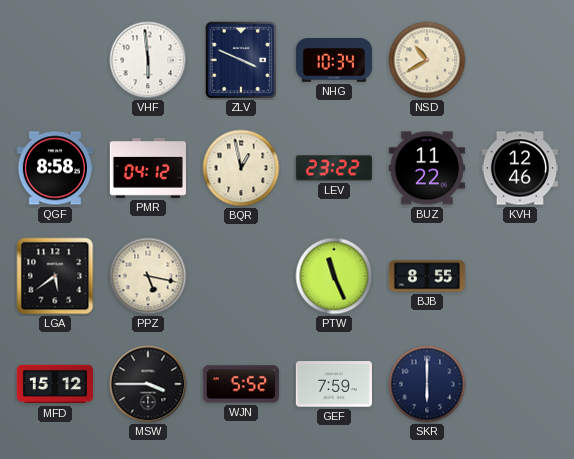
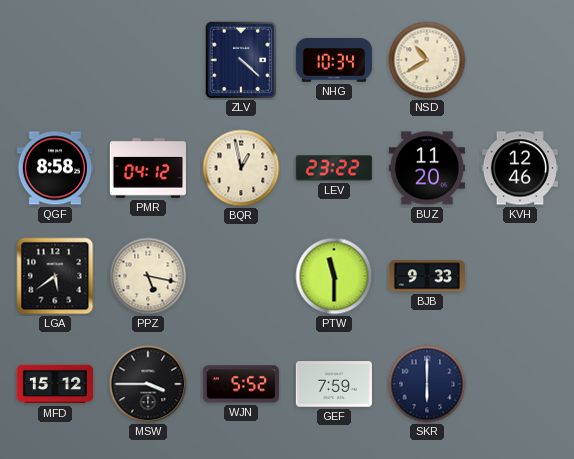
VHF: 5:59 -> none
ZLV: 3:49 -> 4:22
BUZ: 11:22 -> 11:20
PTW: 11:26 -> 11:30
BJB: 8:55 -> 9:33
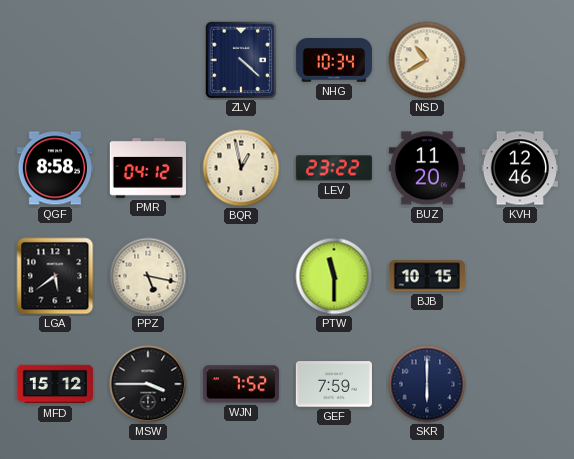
BJB: 9:33 -> 10:15
WJN: 5:52 -> 7:52
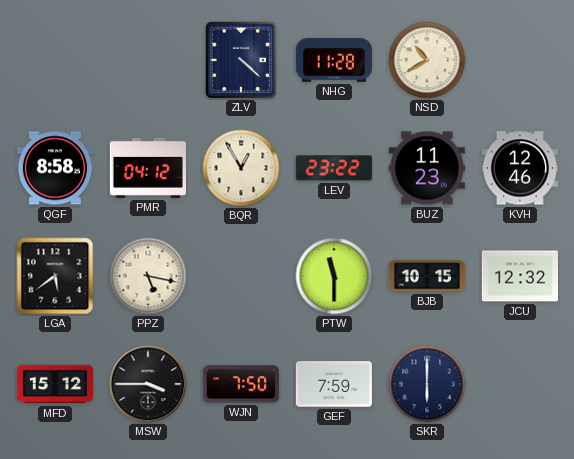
NHG: 10:34 -> 11:28
BQR: 12:58 -> 12:55
BUZ: 11:20 -> 11:23
JCU: none -> 12:32
WJN: 7:52 -> 7:50
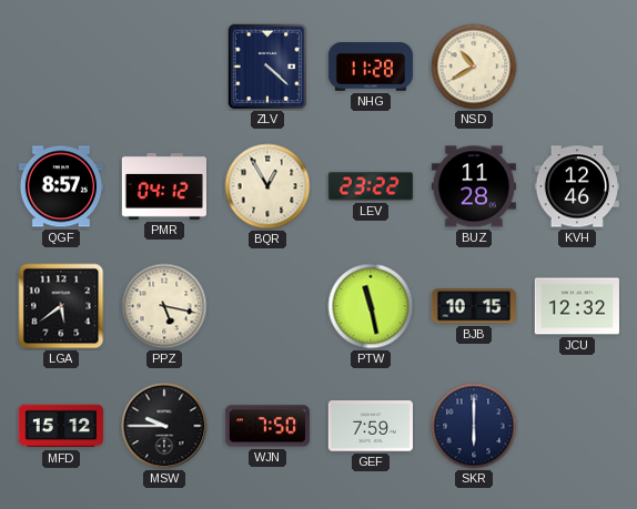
QGF: 8:58 -> 8:57
BUZ: 11:23 -> 11:28
PTW: 11:30 -> 11:28
MSW: 3:45 -> 9:45
